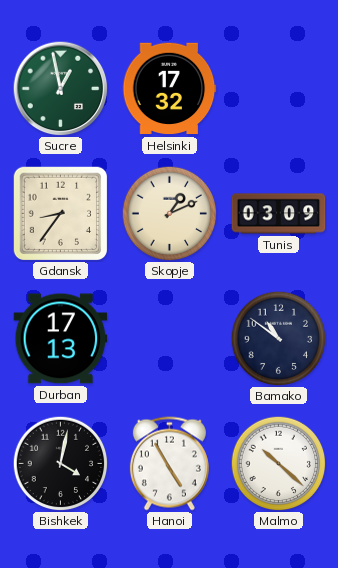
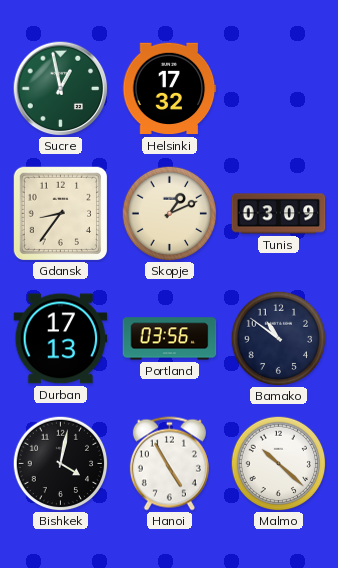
Portland: none -> 03:56
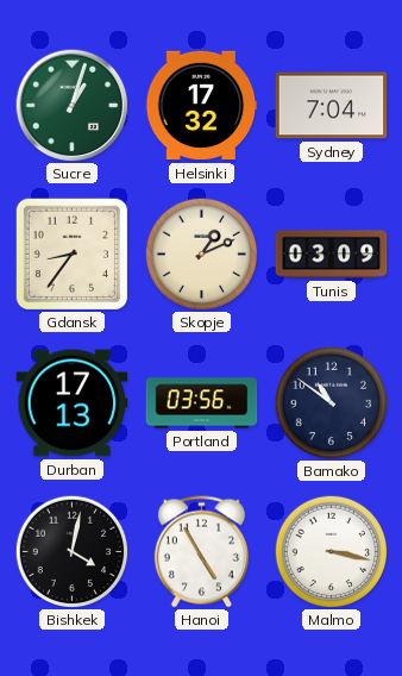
Sucre: 12:58 -> 1:03
Sydney: none -> 7:04
Malmo: 10:22 -> 3:17
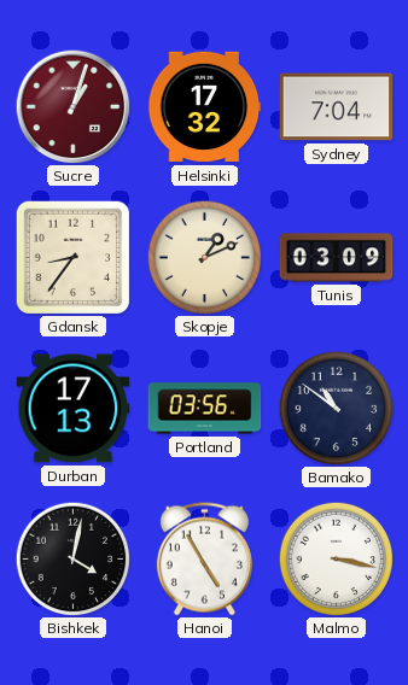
Sucre dial: green -> burgundy
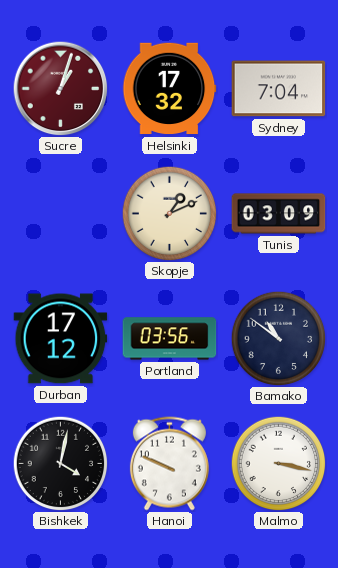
Gdansk: 8:36 -> none
Durban: 17:13 -> 17:12
Hanoi: 4:55 -> 9:49
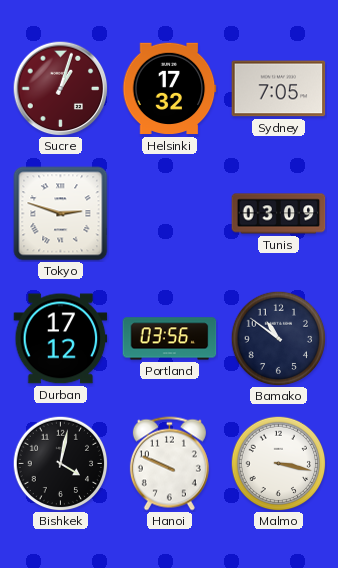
Sydney: 7:04 -> 7:05
Tokyo: none -> 2:48
Skopje: 1:11 -> none
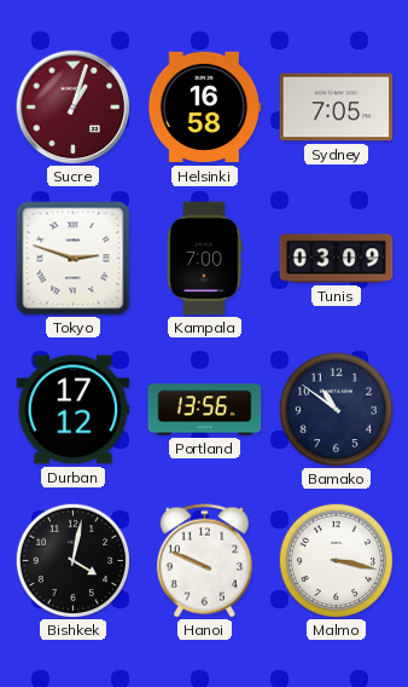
Helsinki: 17:32 -> 16:58
Kampala: none -> 7:00
Portland: 03:56 -> 13:56
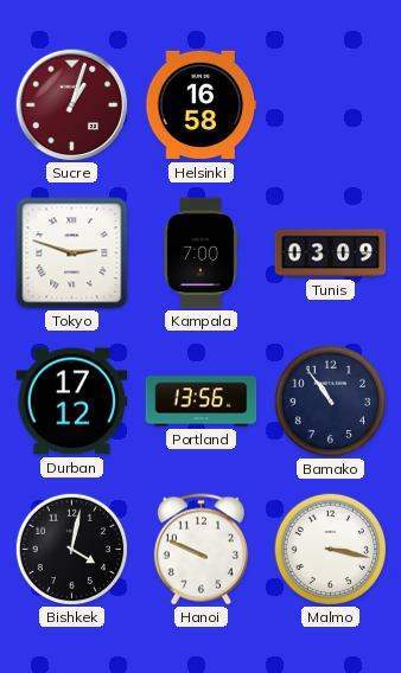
Sydney: 7:05 -> none
Bamako: 10:51 -> 10:54
